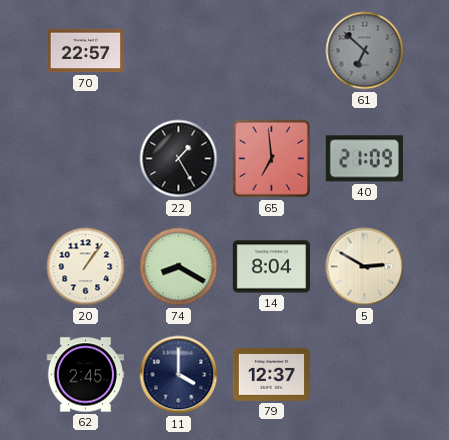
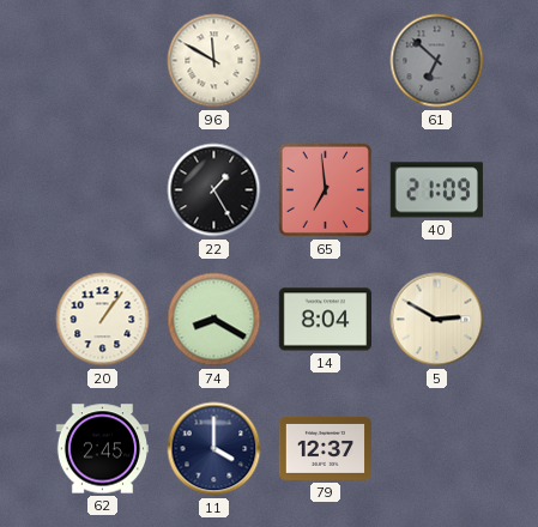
70: 22:57 -> none
96: none -> 11:50
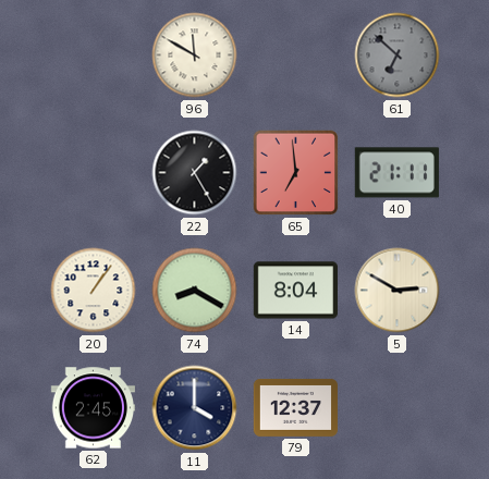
40: 21:09 -> 21:11
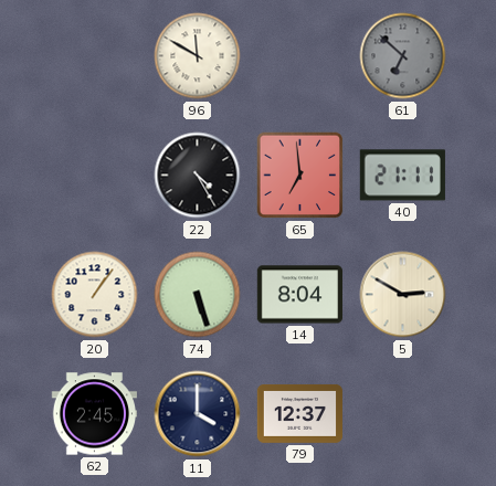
22: 1:25 -> 4:25
74: 8:20 -> 5:27
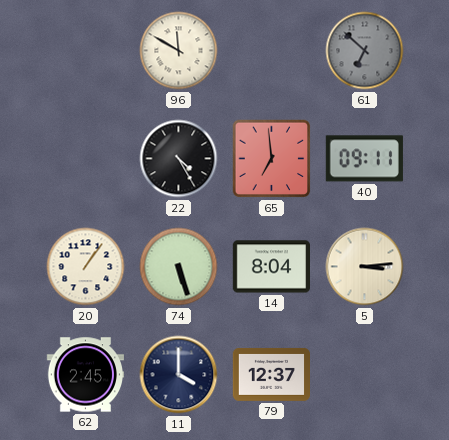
40: 21:11 -> 09:11
5: 2:50 -> 3:14
